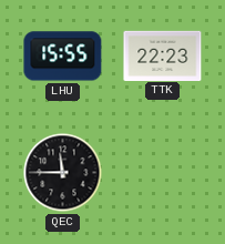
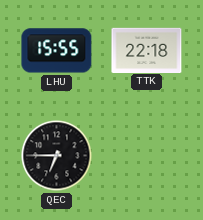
TTK: 22:23 -> 22:18
QEC: 11:45 -> 6:45
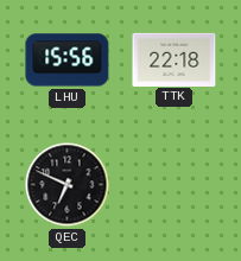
LHU: 15:55 -> 15:56
QEC: 6:45 -> 6:49
